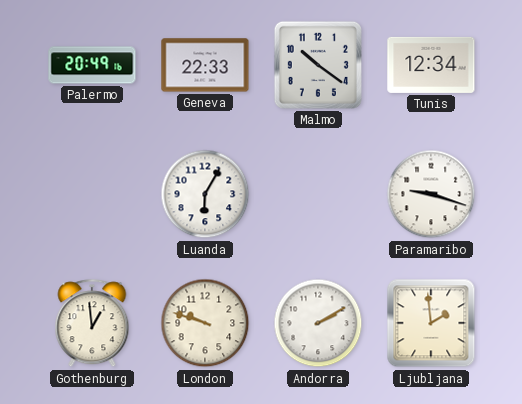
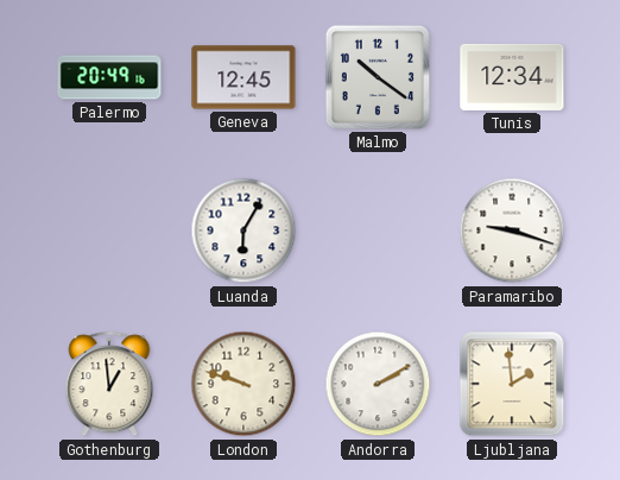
Geneva: 22:33 -> 12:45
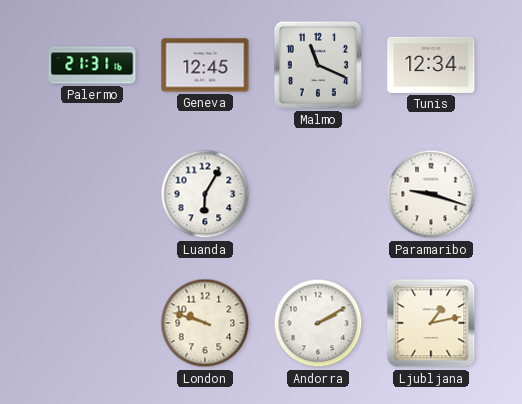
Palermo: 20:49 -> 21:31
Malmo: 10:21 -> 11:19
Gothenburg: 12:59 -> none
Ljubljana: 1:59 -> 1:13
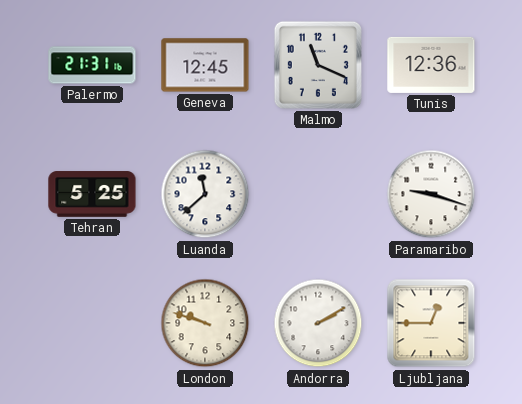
Tunis: 12:34 -> 12:36
Tehran: none -> 5:25
Luanda: 6:05 -> 11:38
Ljubljana: 1:13 -> 12:45
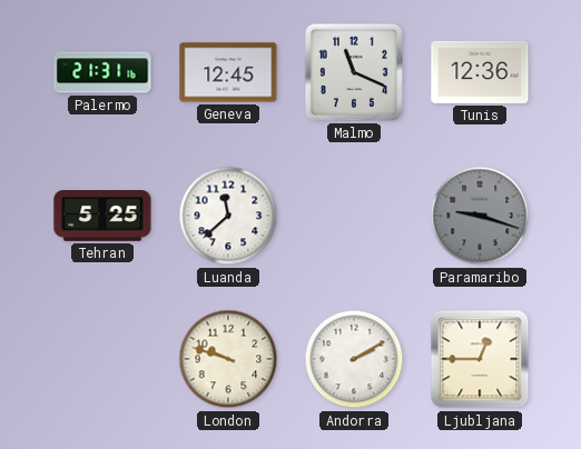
Paramaribo dial: white -> grey
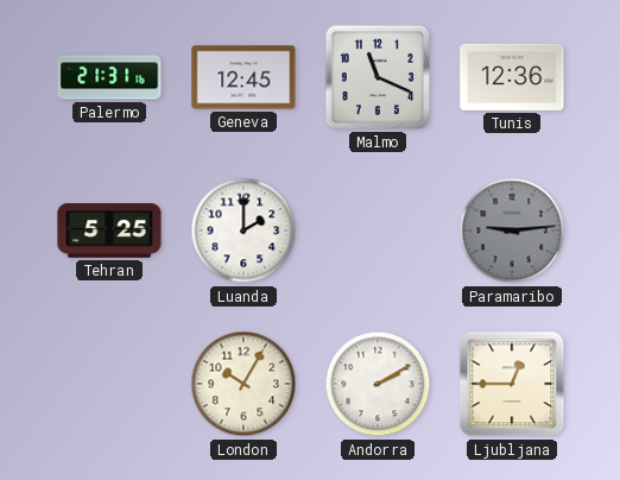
Luanda: 11:38 -> 2:00
Paramaribo: 9:18 -> 9:14
London: 9:48 -> 10:05
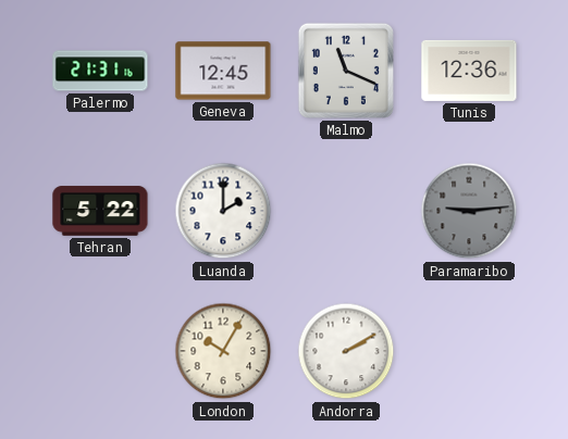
Tehran: 5:25 -> 5:22
Ljubljana: 12:45 -> none
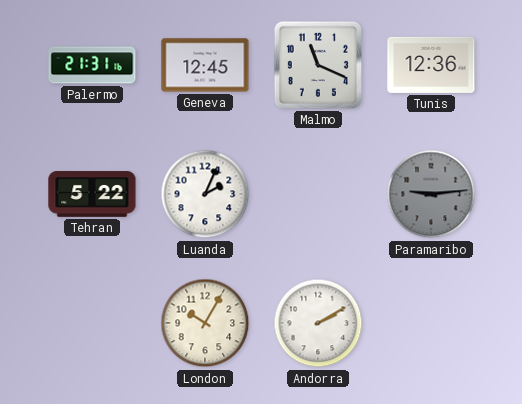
Luanda: 2:00 -> 2:04
